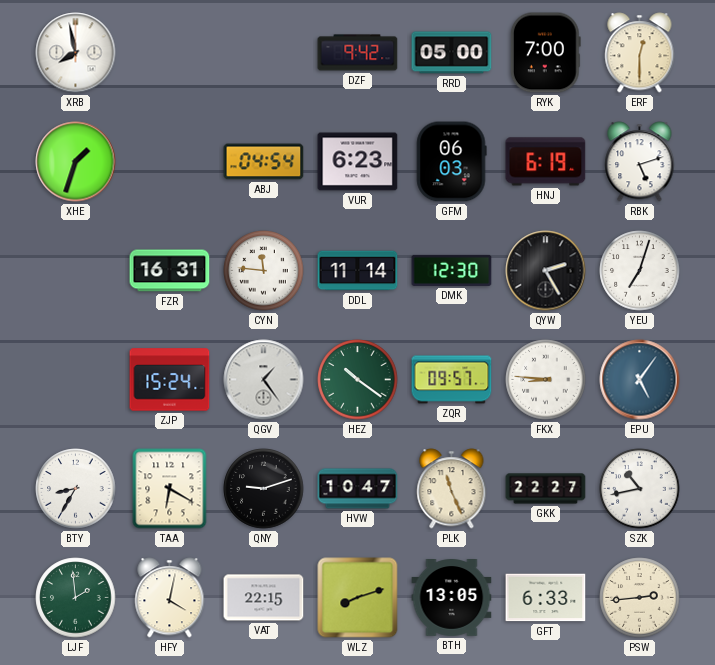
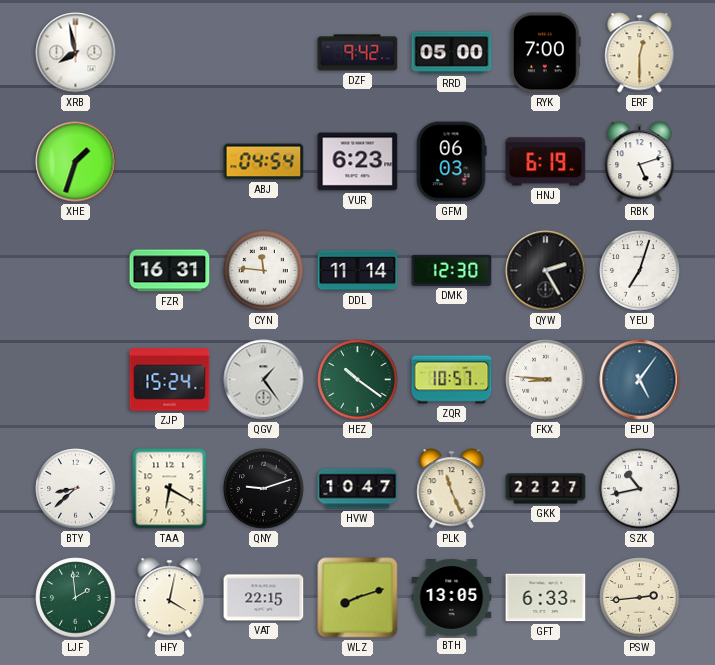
ZQR: 09:57 -> 10:57
BTY: 8:35 -> 8:38
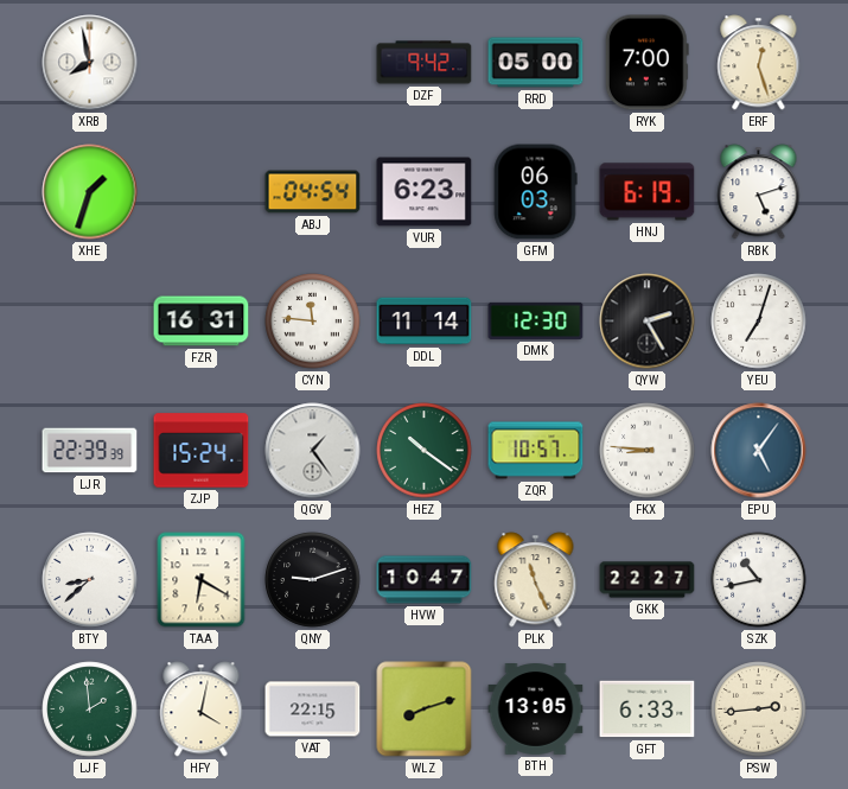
ERF: 12:30 -> 12:27
LJR: none -> 22:39
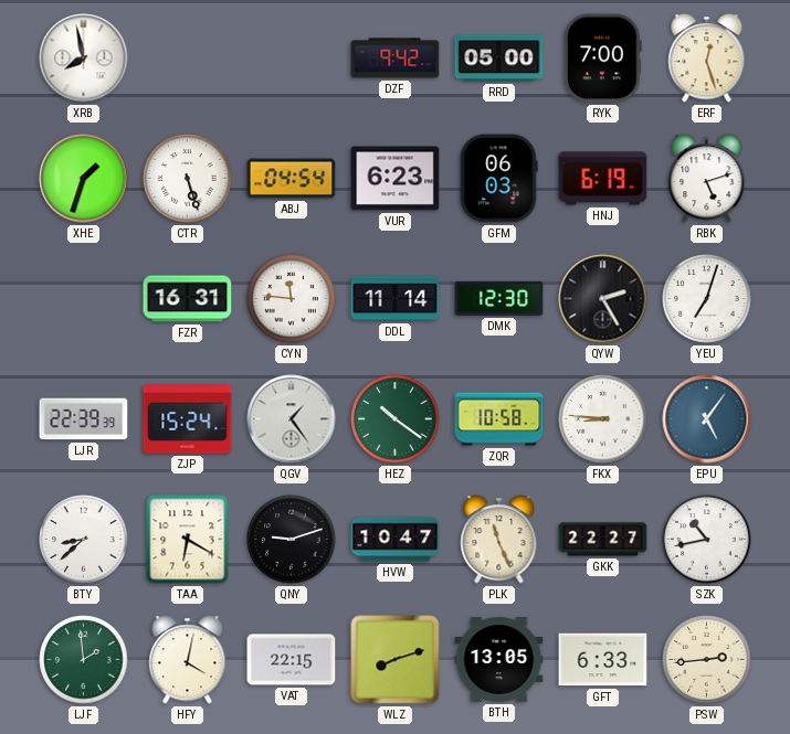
CTR: none -> 5:27
ZQR: 10:57 -> 10:58
